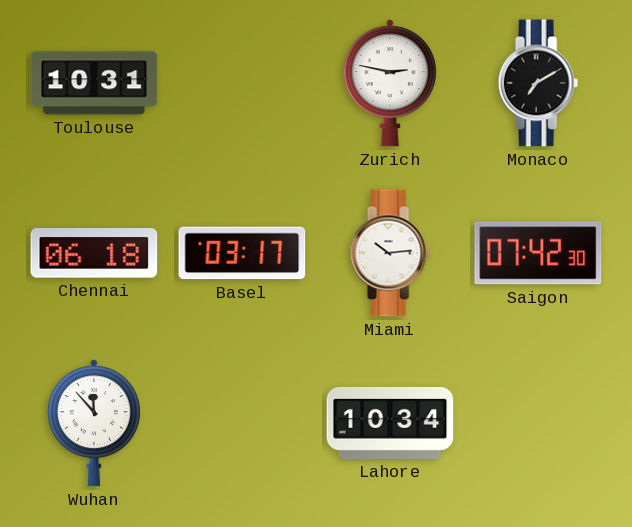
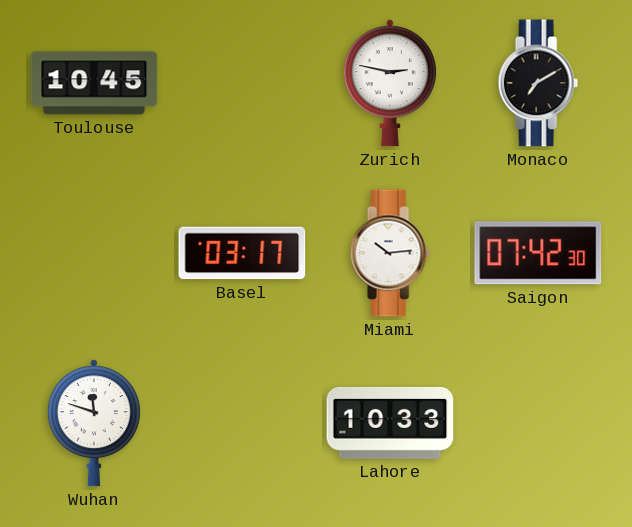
Toulouse: 10:31 -> 10:45
Chennai: 06:18 -> none
Wuhan: 11:53 -> 11:48
Lahore: 10:34 -> 10:33
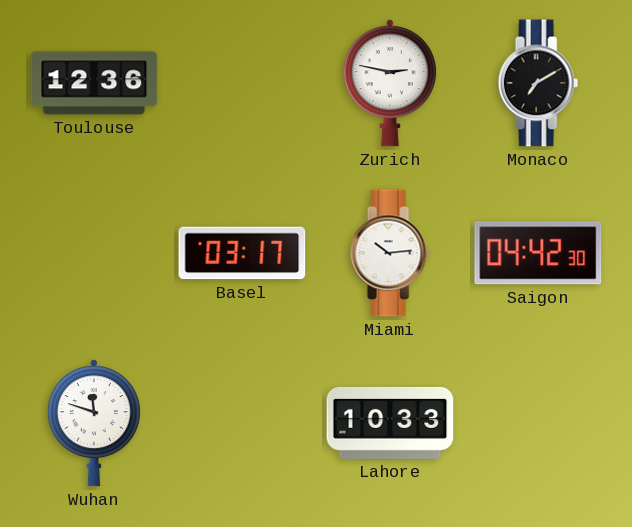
Toulouse: 10:45 -> 12:36
Saigon: 07:42 -> 04:42
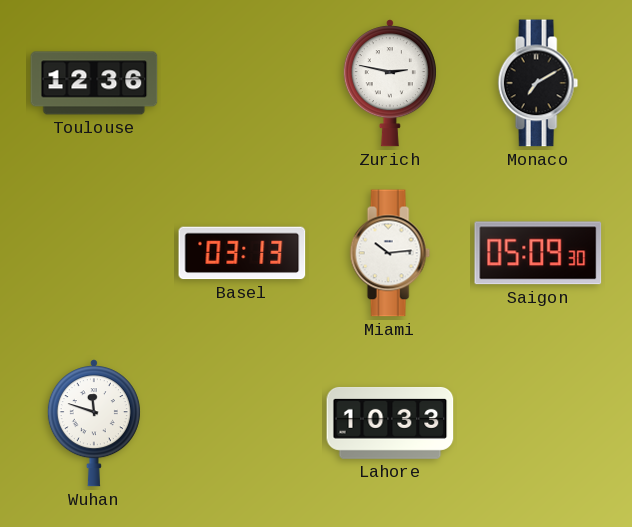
Basel: 03:17 -> 03:13
Saigon: 04:42 -> 05:09
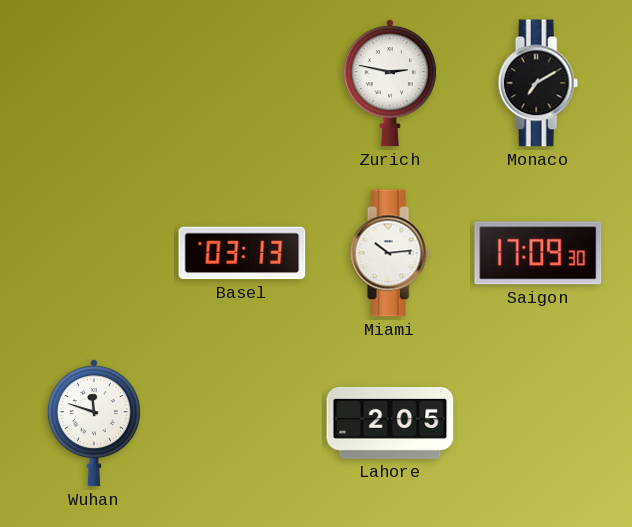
Toulouse: 12:36 -> none
Saigon: 05:09 -> 17:09
Lahore: 10:33 -> 2:05
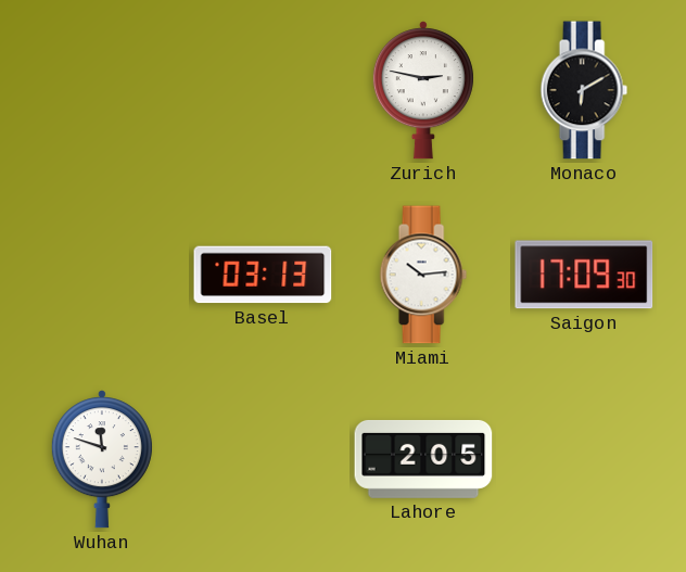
Monaco: 7:10 -> 6:10
